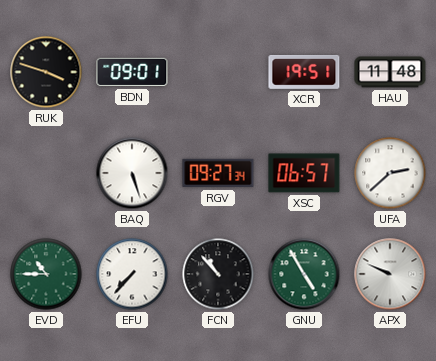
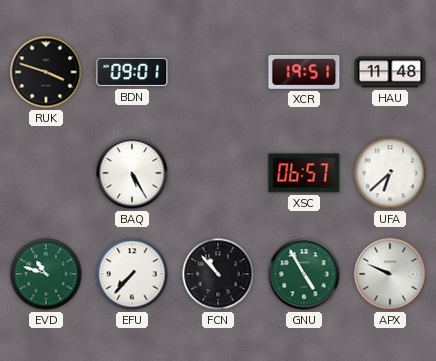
BAQ: 5:27 -> 5:25
RGV: 09:27 -> none
UFA: 2:38 -> 6:38
EVD: 10:45 -> 10:48
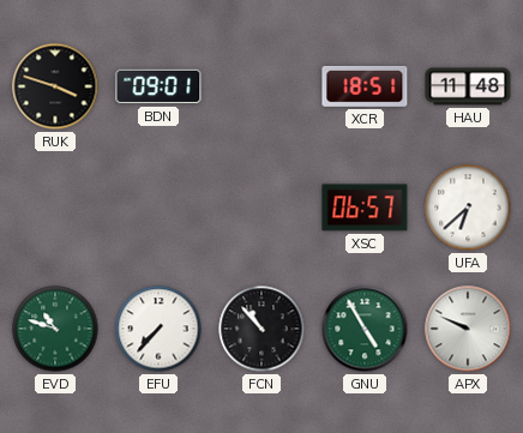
XCR: 19:51 -> 18:51
BAQ: 5:25 -> none
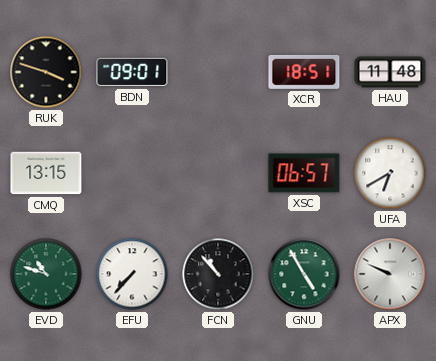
CMQ: none -> 13:15
UFA: 6:38 -> 6:40
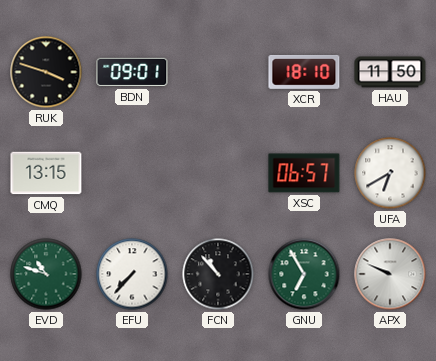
XCR: 18:51 -> 18:10
HAU: 11:48 -> 11:50
GNU: 4:55 -> 6:55
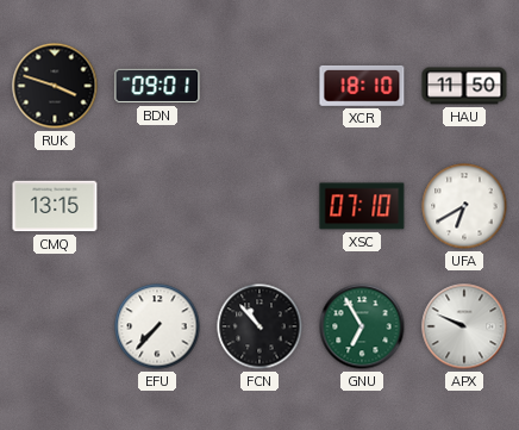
XSC: 06:57 -> 07:10
EVD: 10:48 -> none
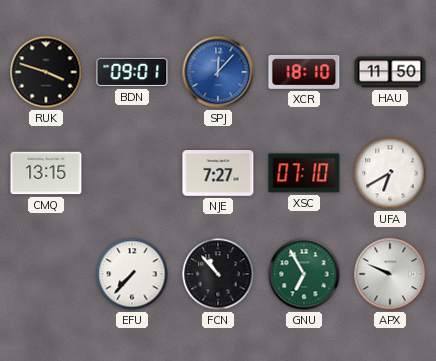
SPJ: none -> 12:07
NJE: none -> 7:27
